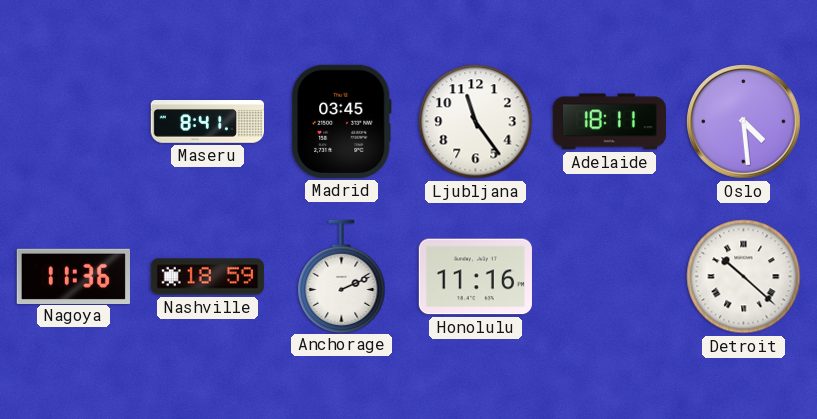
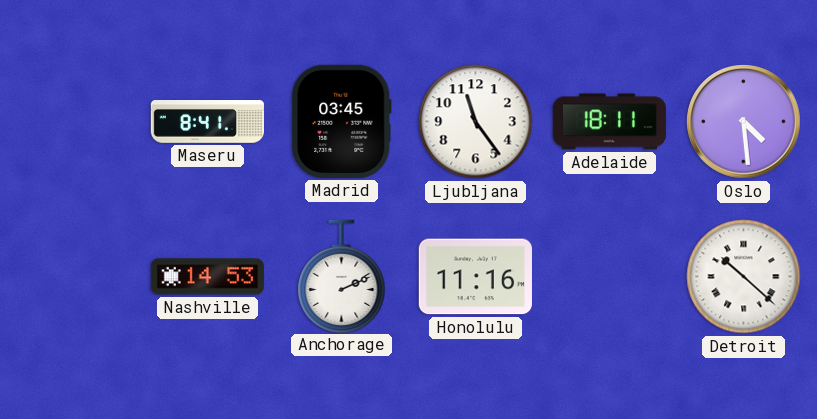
Nagoya: 11:36 -> none
Nashville: 18:59 -> 14:53
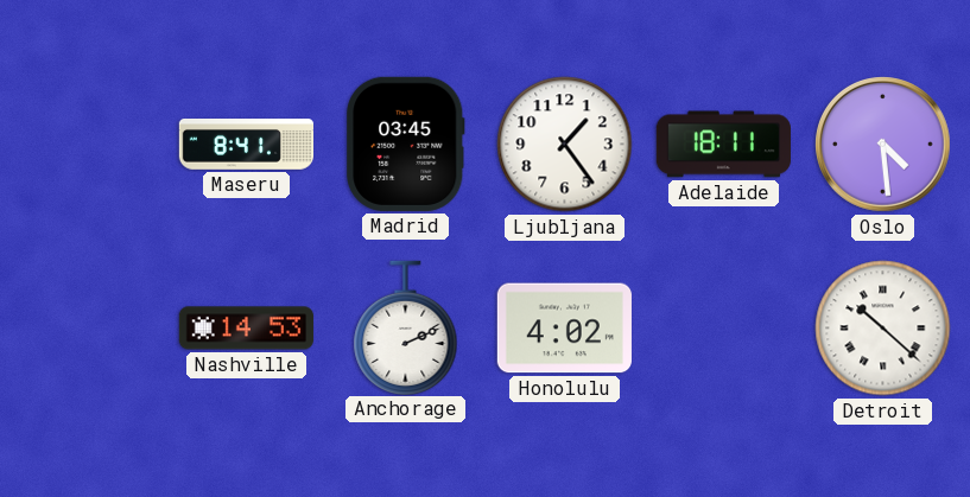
Ljubljana: 11:24 -> 1:24
Honolulu: 11:16 -> 4:02
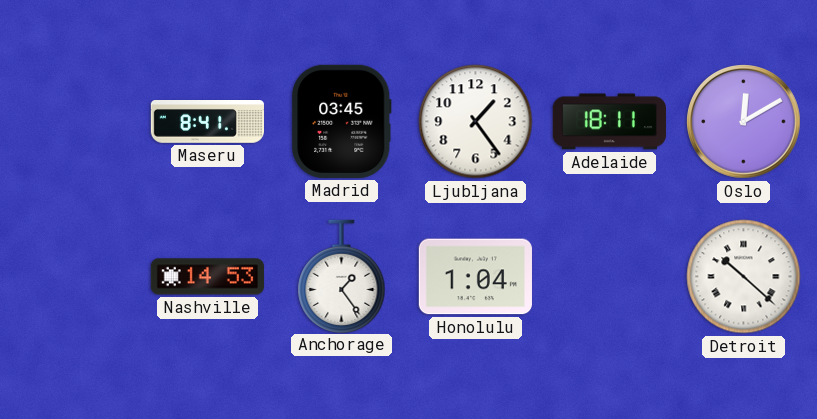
Oslo: 4:29 -> 12:10
Anchorage: 2:11 -> 1:24
Honolulu: 4:02 -> 1:04
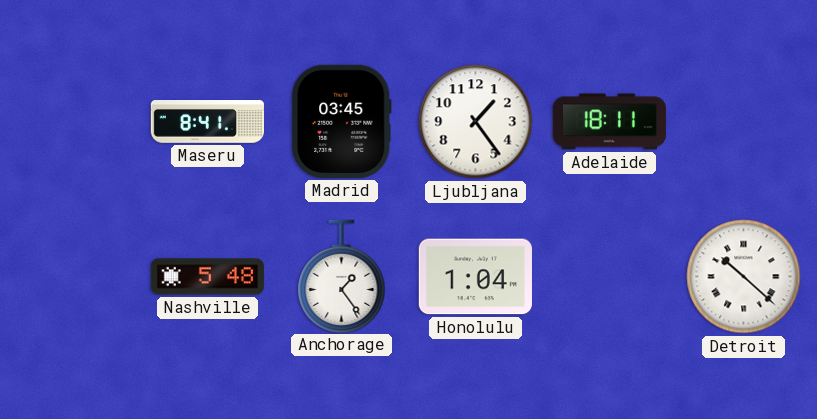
Oslo: 12:10 -> none
Nashville: 14:53 -> 5:48
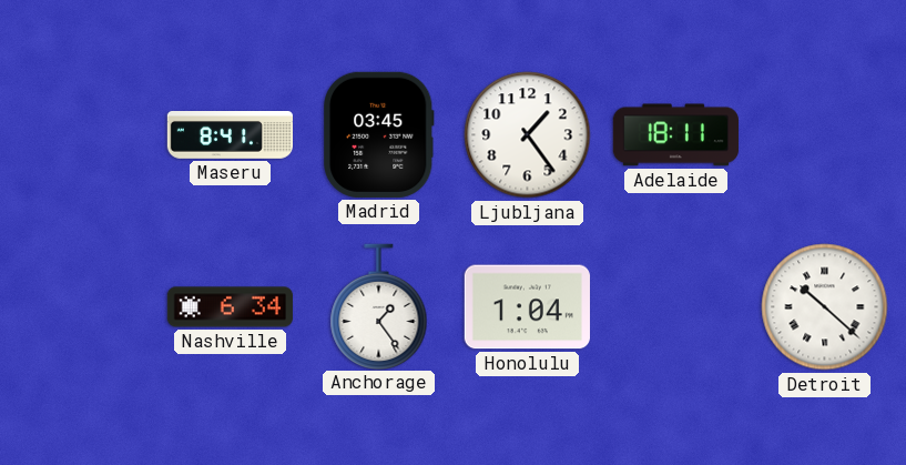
Nashville: 5:48 -> 6:34
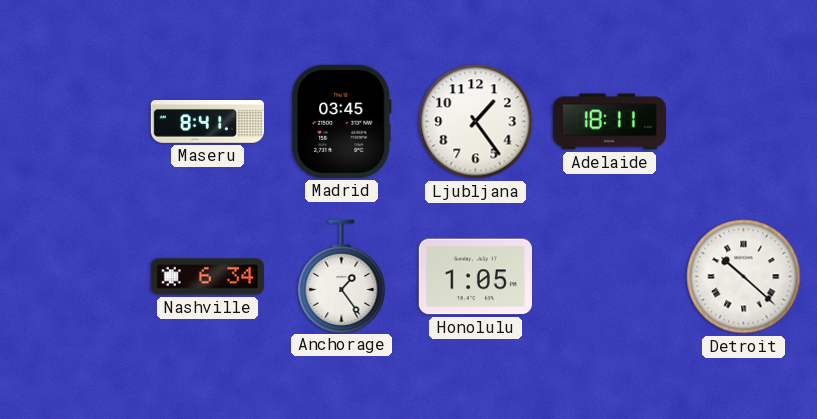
Honolulu: 1:04 -> 1:05
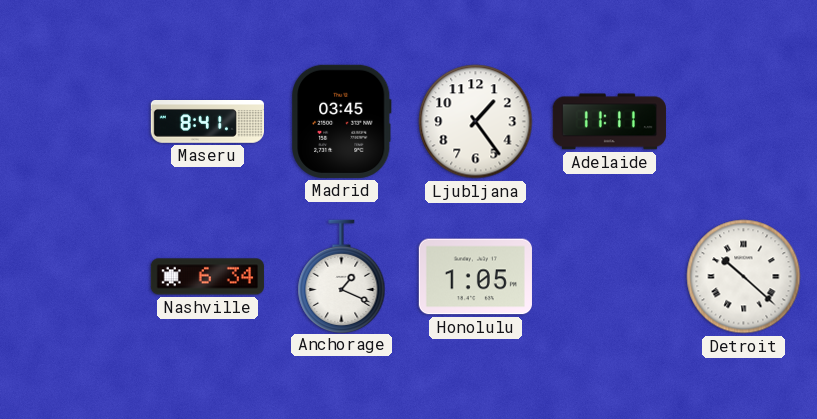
Adelaide: 18:11 -> 11:11
Anchorage: 1:24 -> 1:19
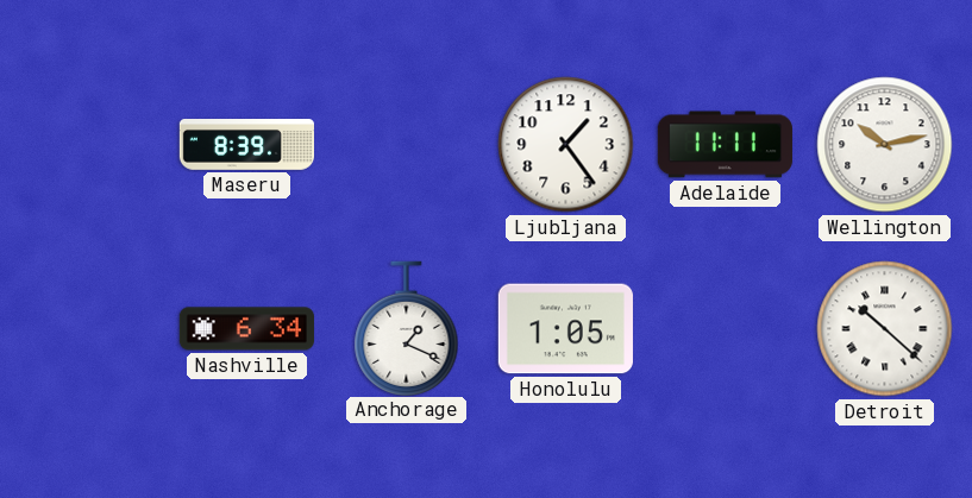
Maseru: 8:41 -> 8:39
Madrid: 03:45 -> none
Wellington: none -> 10:13
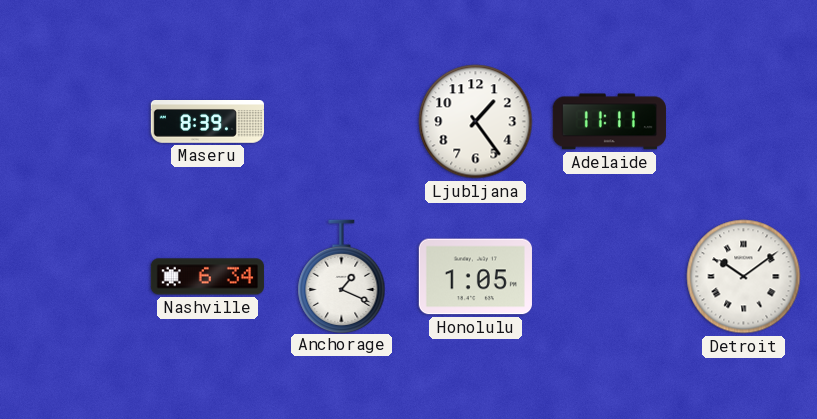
Wellington: 10:13 -> none
Detroit: 10:22 -> 10:09
